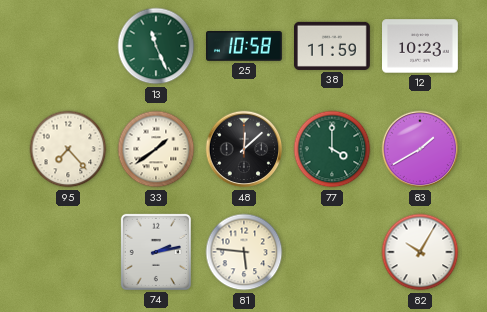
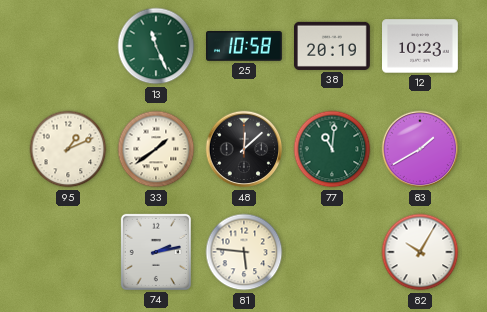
38: 11:59 -> 20:19
95: 7:23 -> 1:11
77: 4:00 -> 11:01
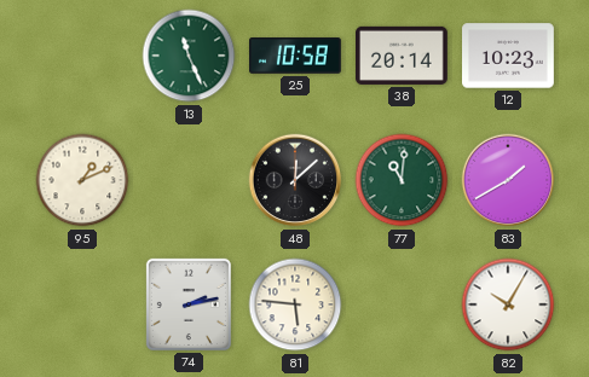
38: 20:19 -> 20:14
33: 1:39 -> none
